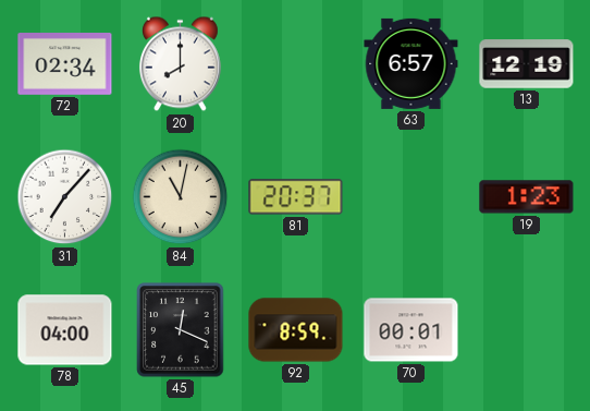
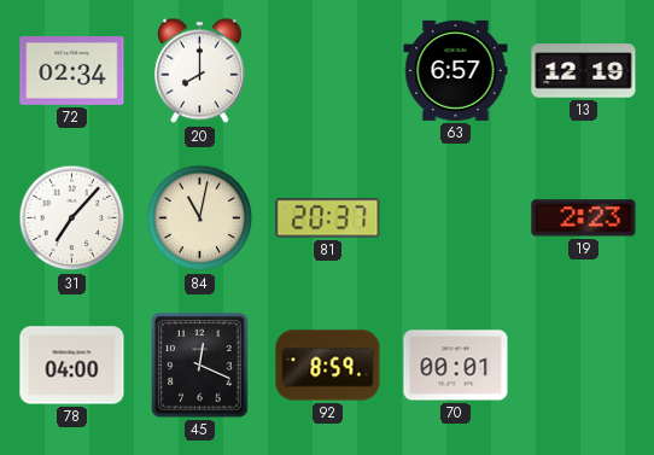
19: 1:23 -> 2:23
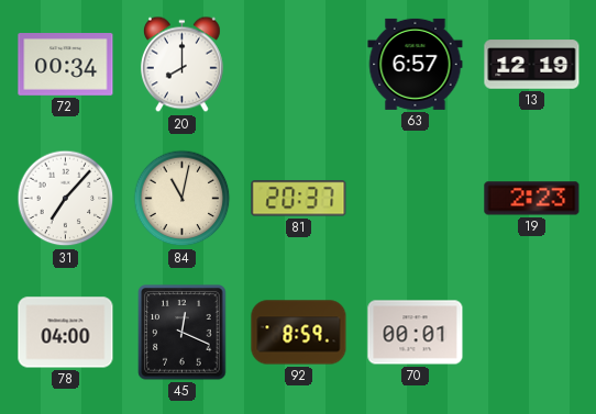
72: 02:34 -> 00:34
